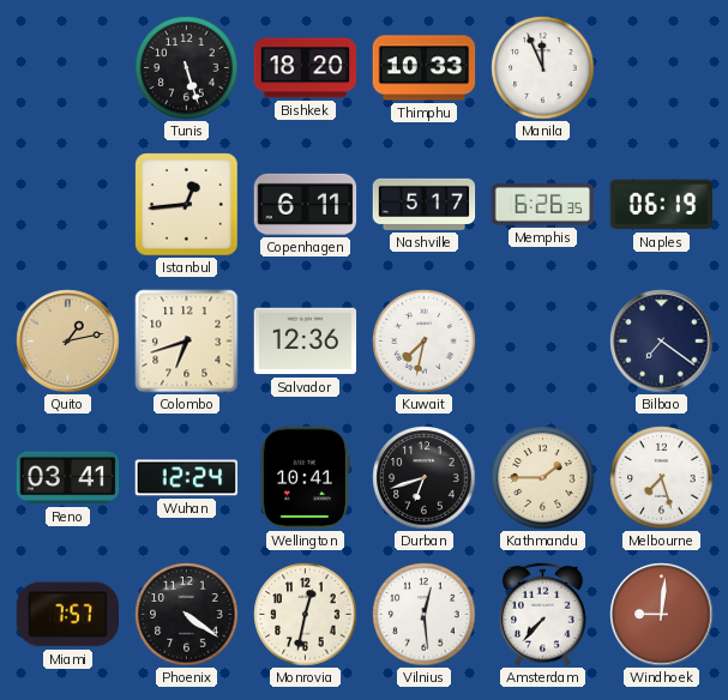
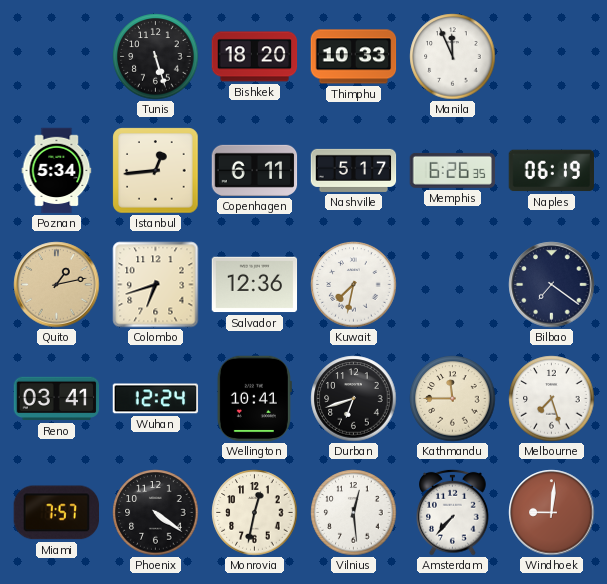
Poznan: none -> 5:34
Kathmandu: 1:45 -> 11:45
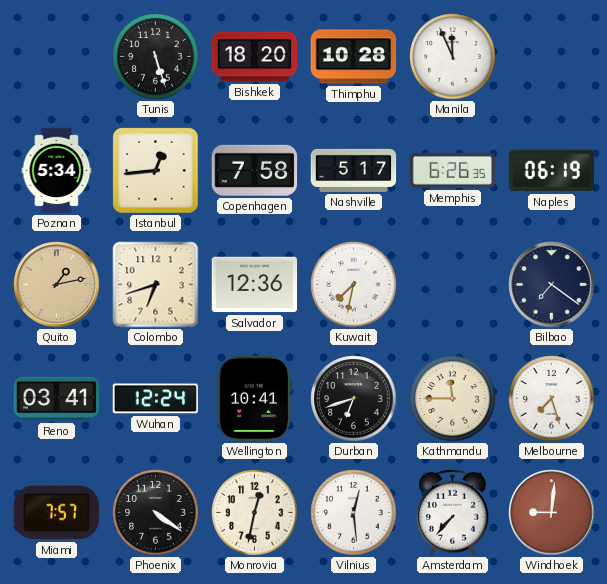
Thimphu: 10:33 -> 10:28
Copenhagen: 6:11 -> 7:58
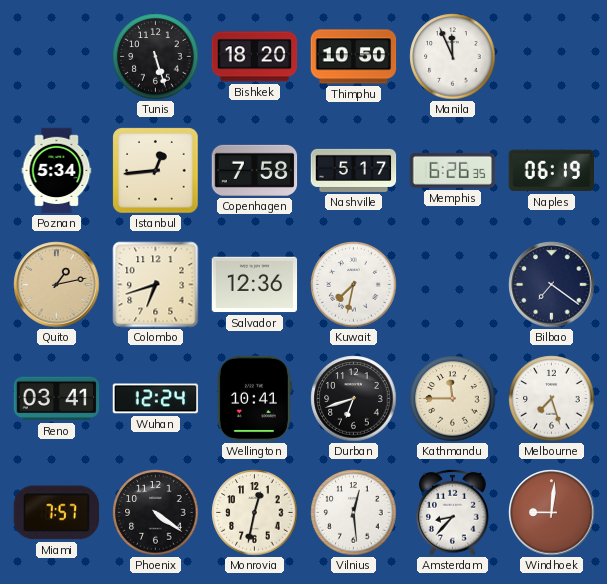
Thimphu: 10:28 -> 10:50
Amsterdam: 7:37 -> 8:37
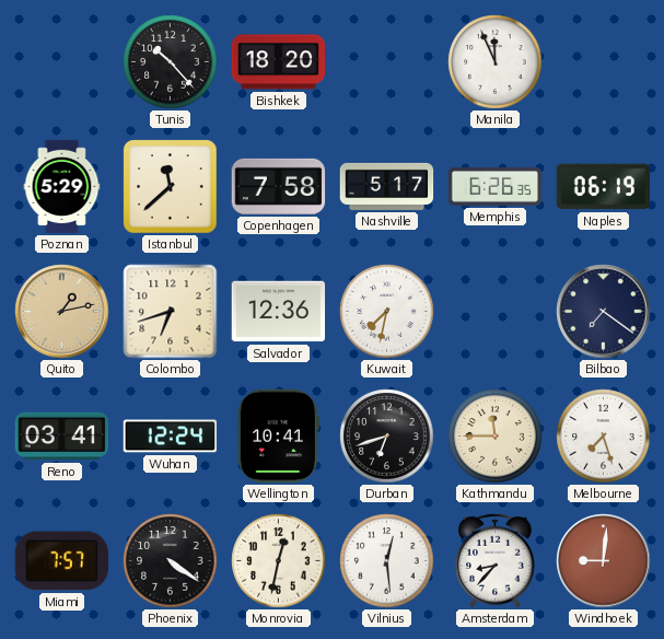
Tunis: 5:27 -> 10:23
Thimphu: 10:50 -> none
Poznan: 5:34 -> 5:29
Istanbul: 12:44 -> 11:38
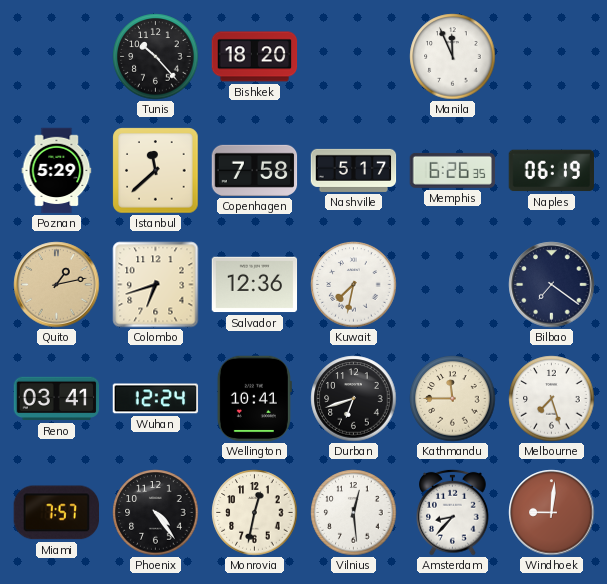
Phoenix: 4:21 -> 4:24
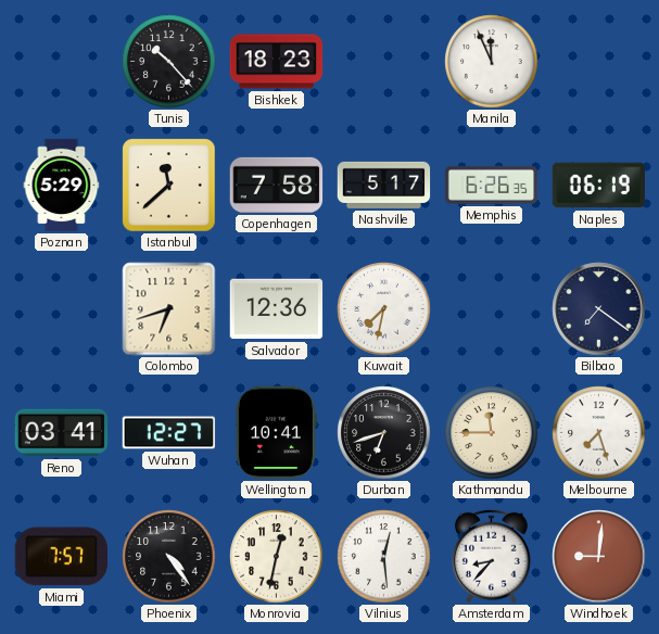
Bishkek: 18:20 -> 18:23
Quito: 1:13 -> none
Wuhan: 12:24 -> 12:27
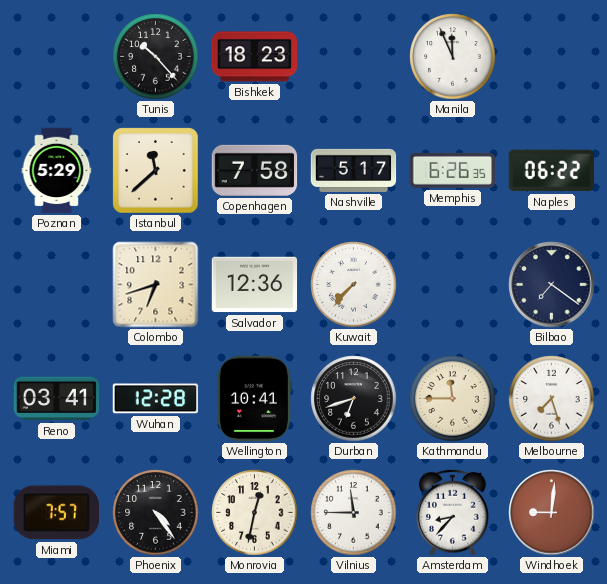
Naples: 06:19 -> 06:22
Kuwait: 7:32 -> 7:37
Wuhan: 12:27 -> 12:28
Vilnius: 12:29 -> 11:45
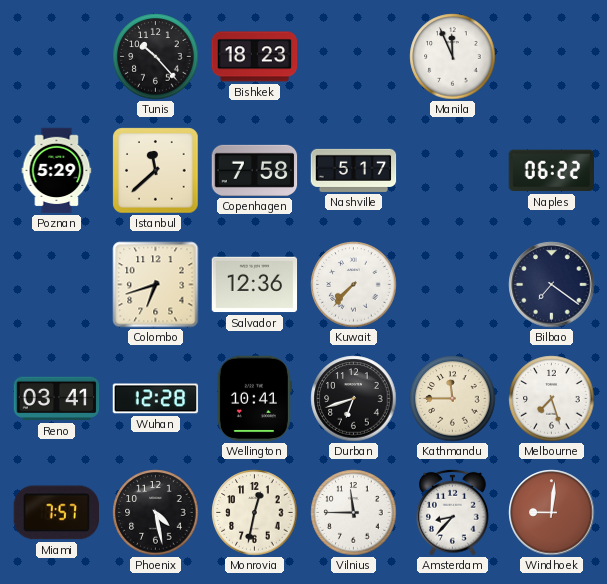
Memphis: 6:26 -> none
Phoenix: 4:24 -> 4:28
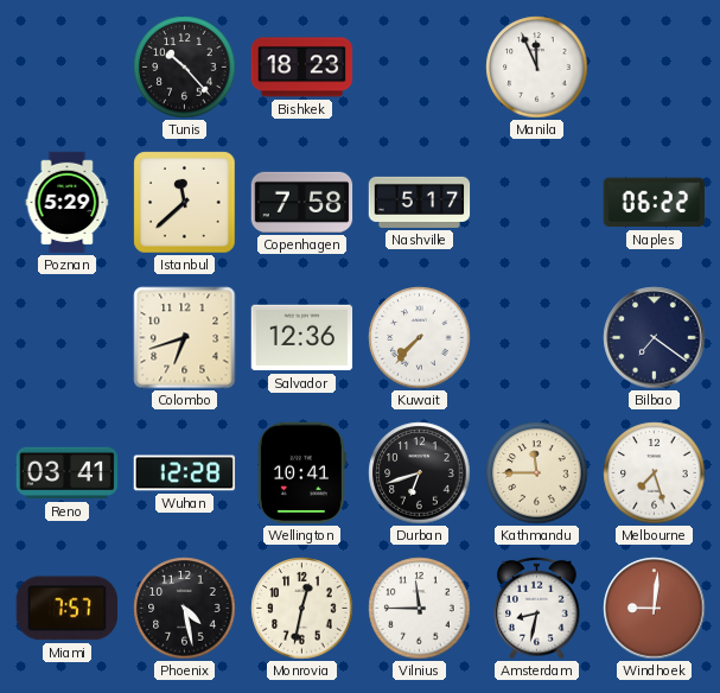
Amsterdam: 8:37 -> 8:32
